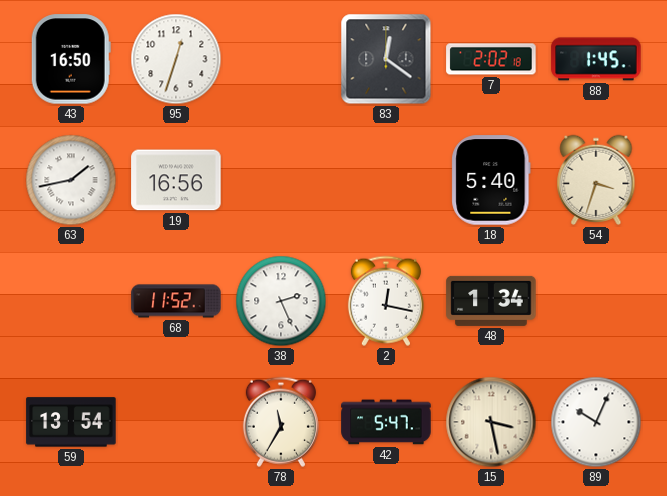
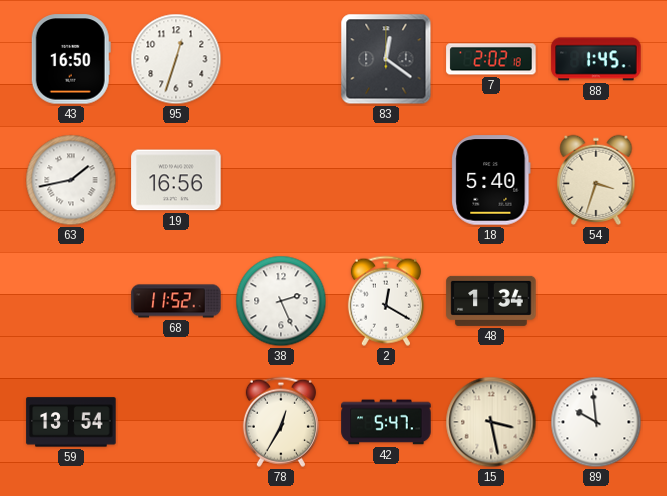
2: 12:17 -> 12:20
78: 11:35 -> 12:35
89: 10:04 -> 9:59
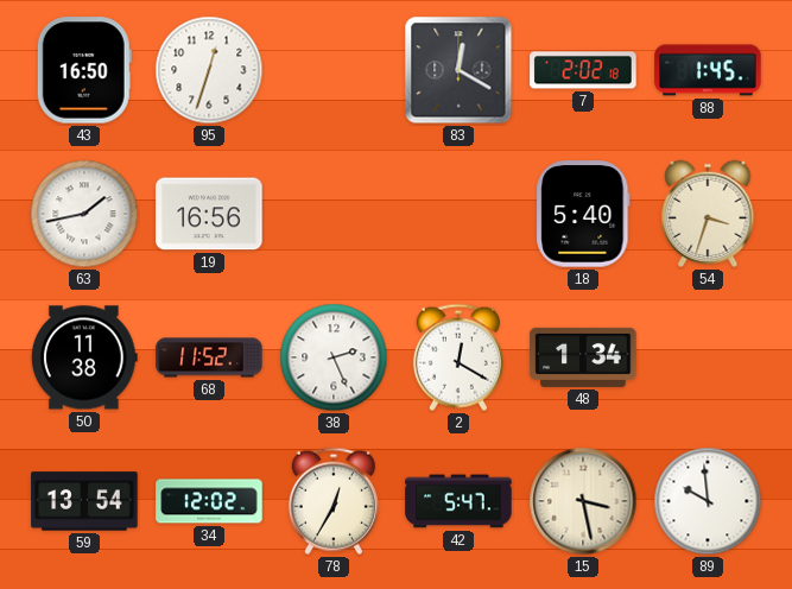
83: 12:21 -> 12:20
50: none -> 11:38
34: none -> 12:02
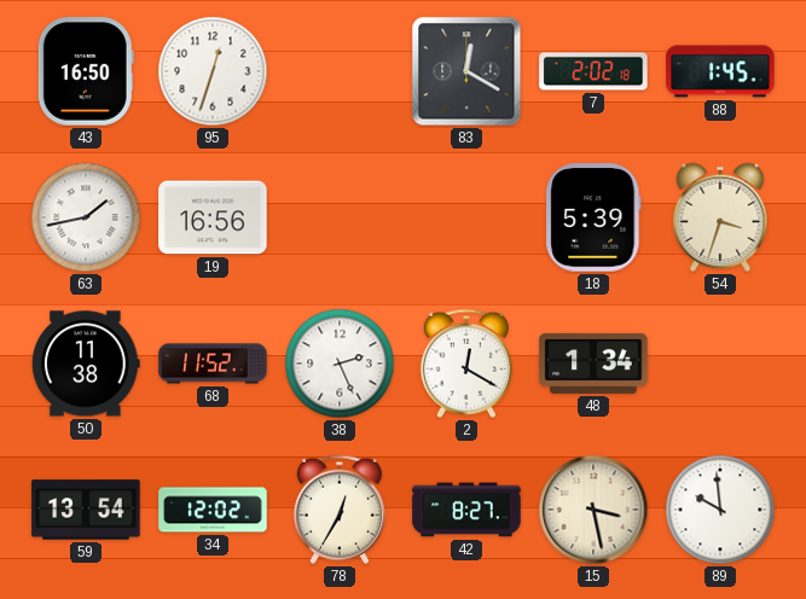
18: 5:40 -> 5:39
42: 5:47 -> 8:27
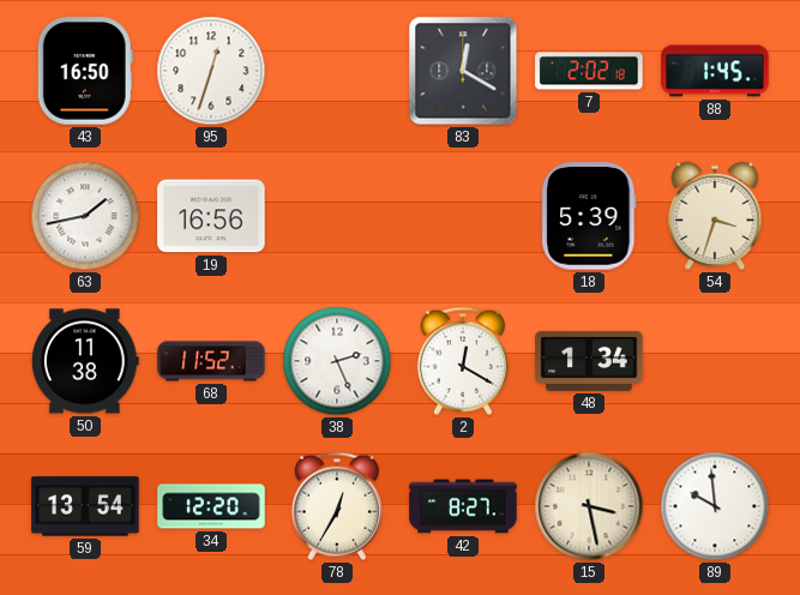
34: 12:02 -> 12:20
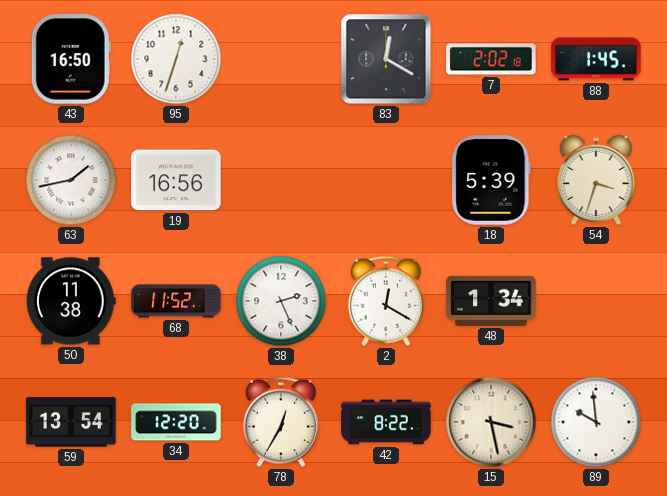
42: 8:27 -> 8:22
